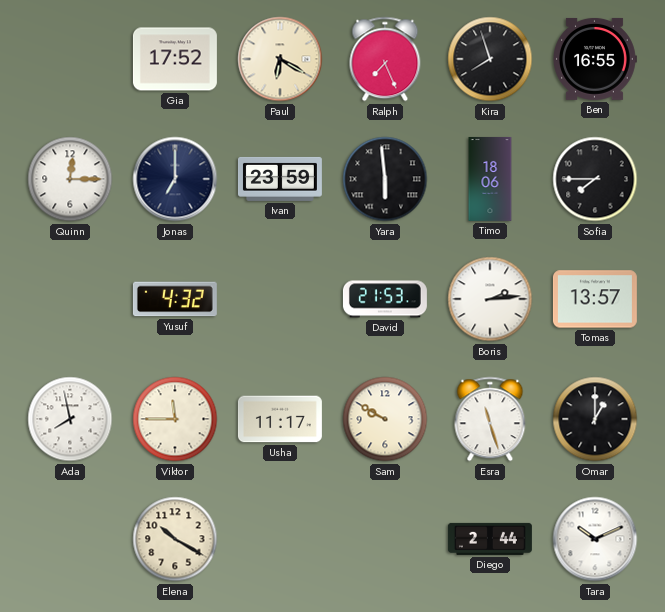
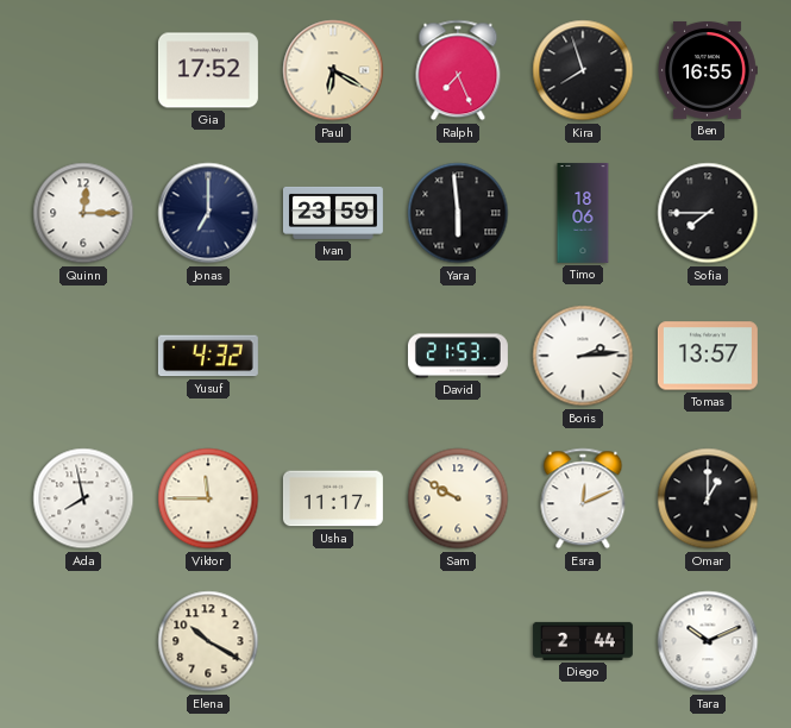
Esra: 11:27 -> 12:11
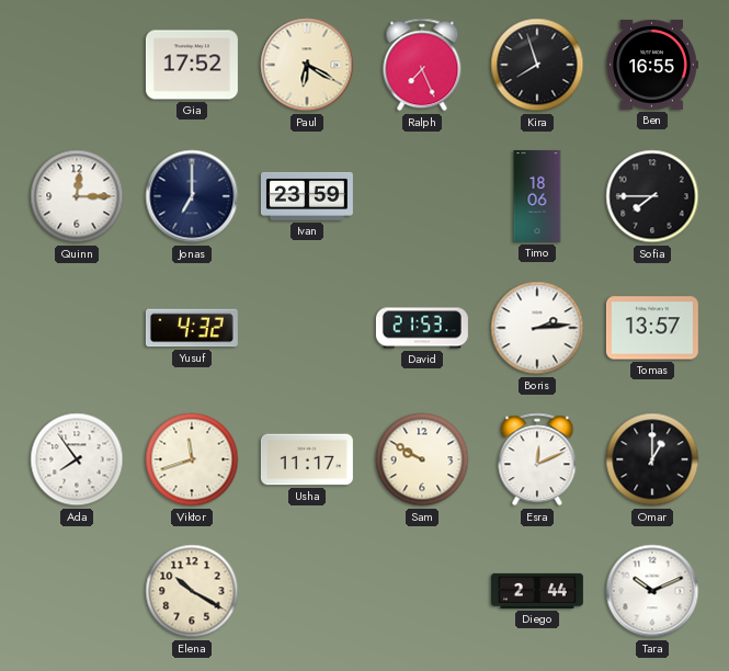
Yara: 5:59 -> none
Ada: 7:58 -> 7:54
Viktor: 11:45 -> 11:42
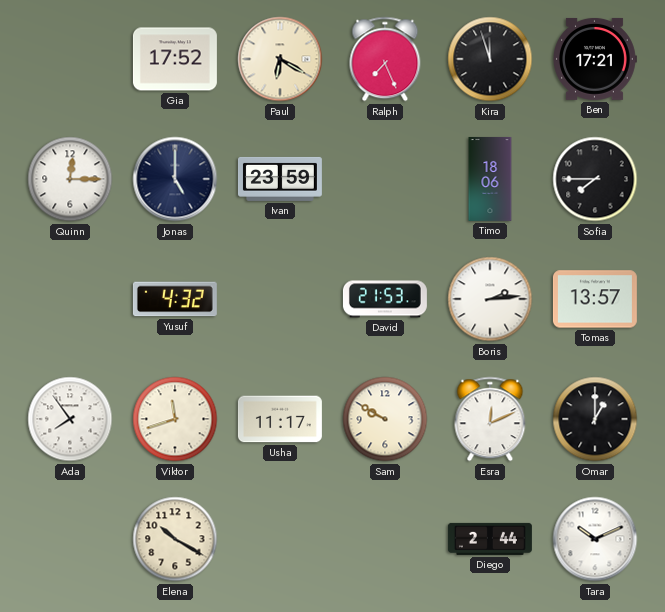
Kira: 7:57 -> 11:57
Ben: 16:55 -> 17:21
Jonas: 7:00 -> 5:00
